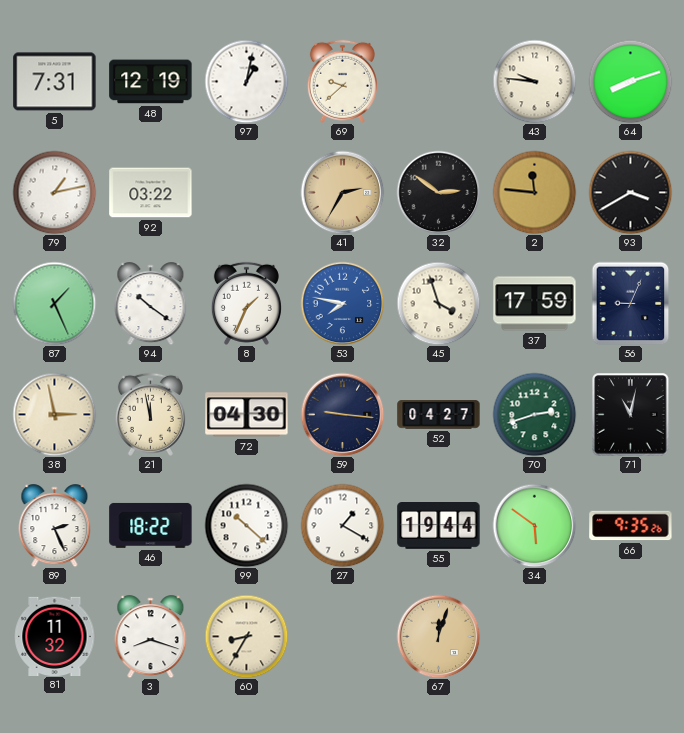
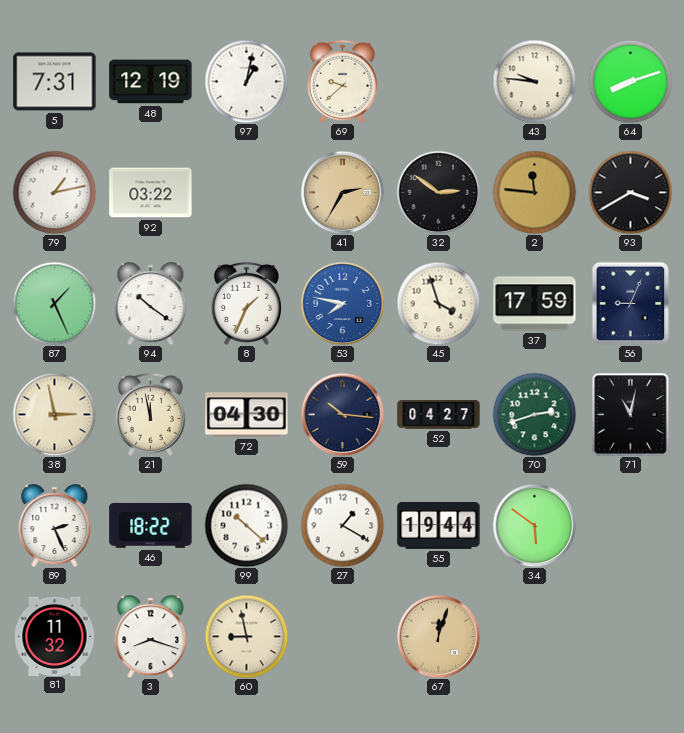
59: 9:16 -> 10:16
66: 9:35 -> none
60: 8:35 -> 8:58
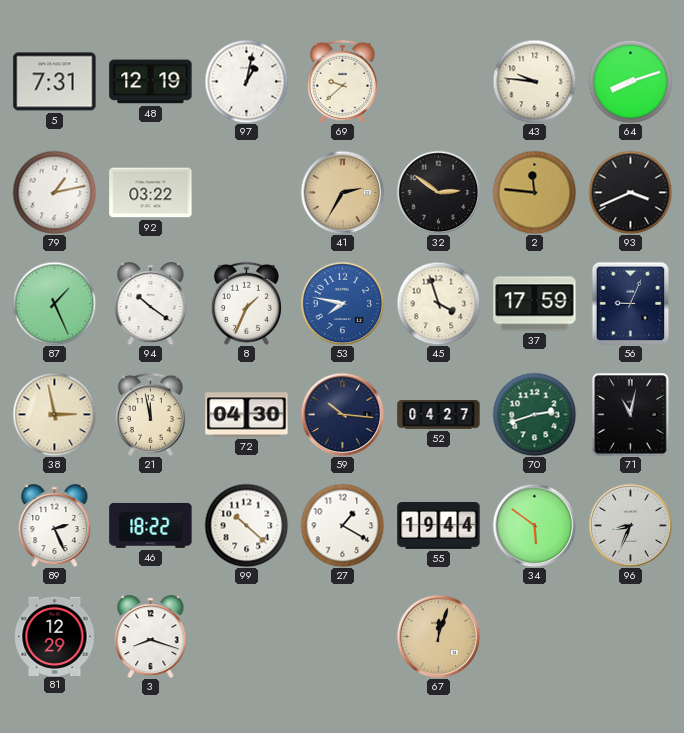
93: 3:40 -> 3:41
96: none -> 8:34
81: 11:32 -> 12:29
60: 8:58 -> none
